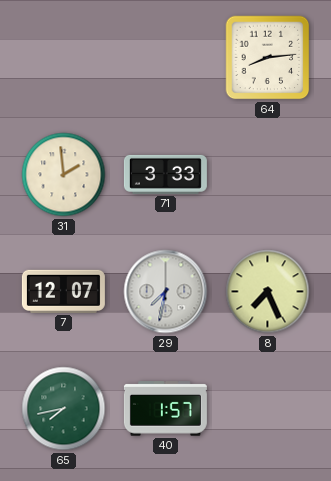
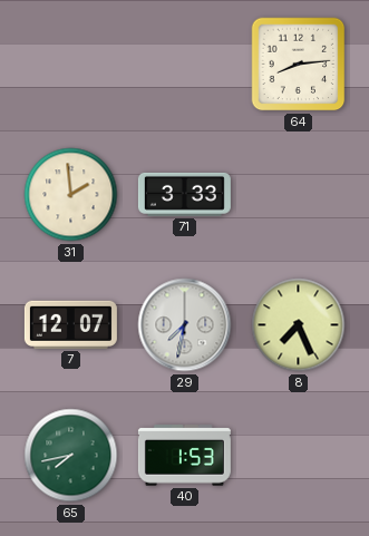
40: 1:57 -> 1:53
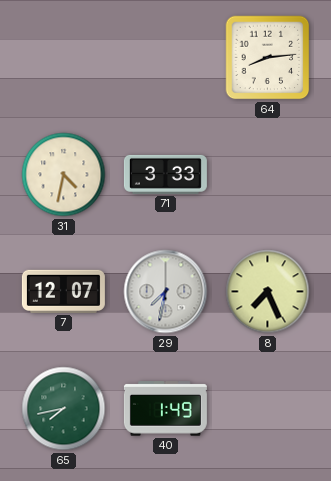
31: 1:59 -> 4:32
40: 1:53 -> 1:49
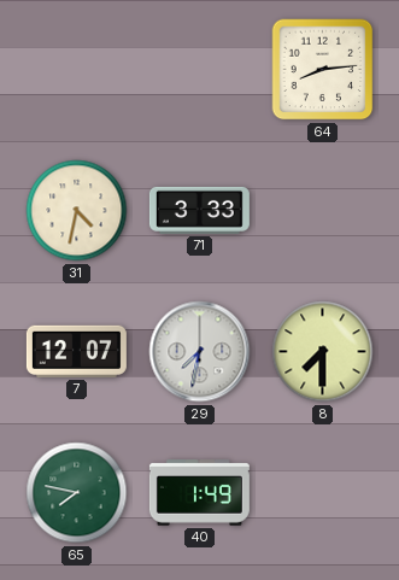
8: 7:26 -> 7:30
65: 7:43 -> 7:47
